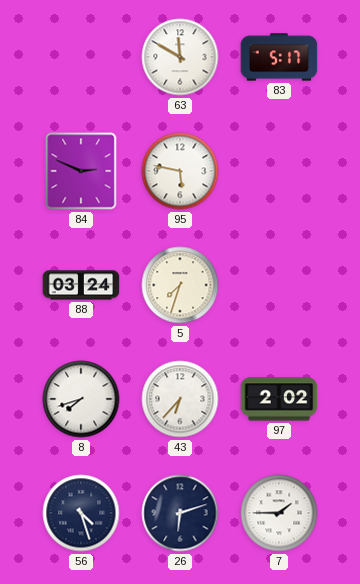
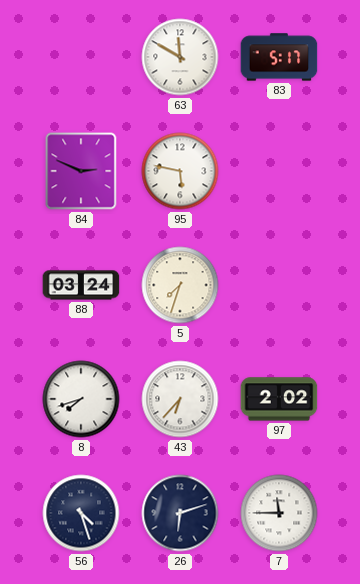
7: 1:45 -> 11:45
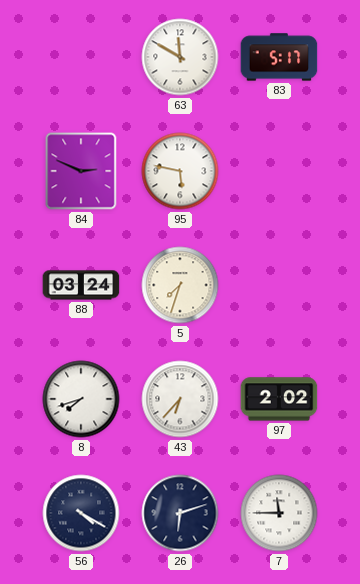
56: 4:27 -> 4:20
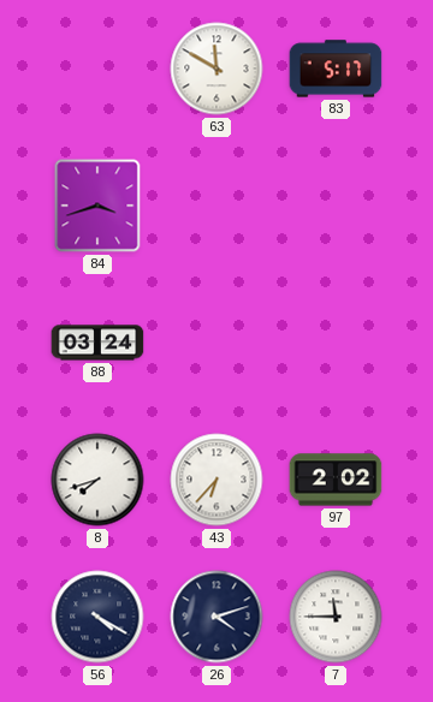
84: 2:49 -> 3:42
95: 5:47 -> none
5: 7:33 -> none
26: 6:12 -> 4:12
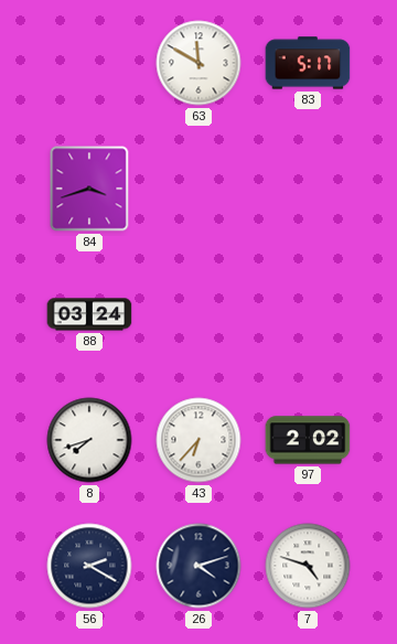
56: 4:20 -> 2:20
7: 11:45 -> 4:48
